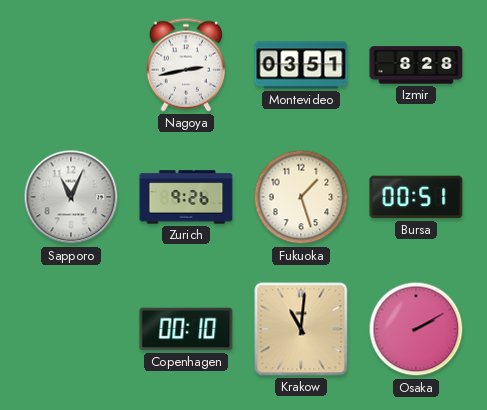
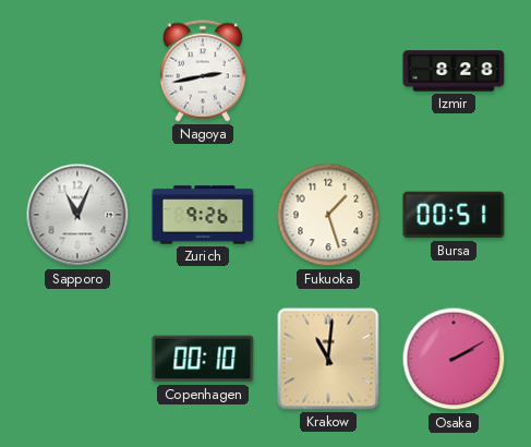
Montevideo: 03:51 -> none
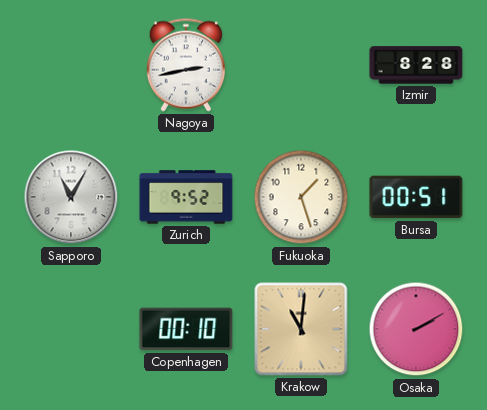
Sapporo: 11:04 -> 11:05
Zurich: 9:26 -> 9:52
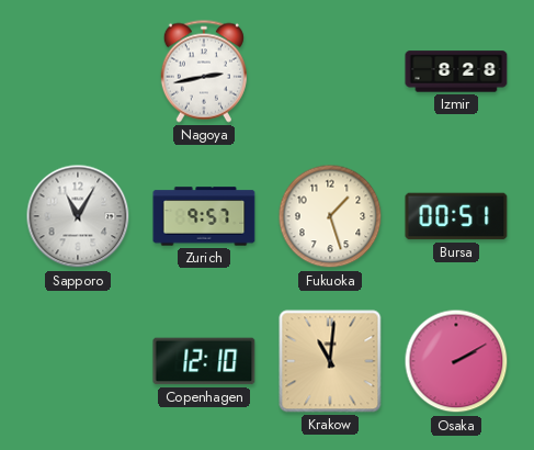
Zurich: 9:52 -> 9:57
Copenhagen: 00:10 -> 12:10
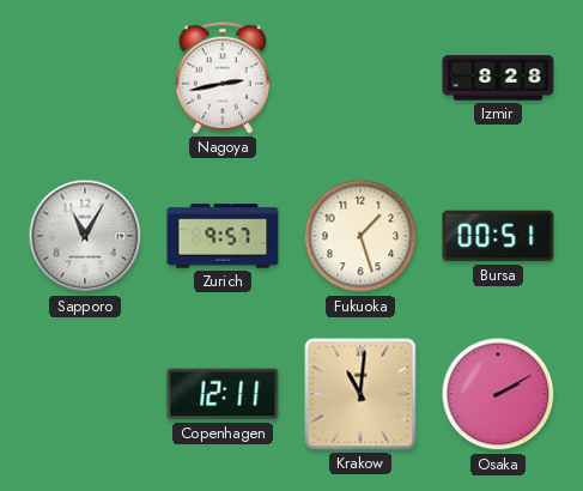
Copenhagen: 12:10 -> 12:11
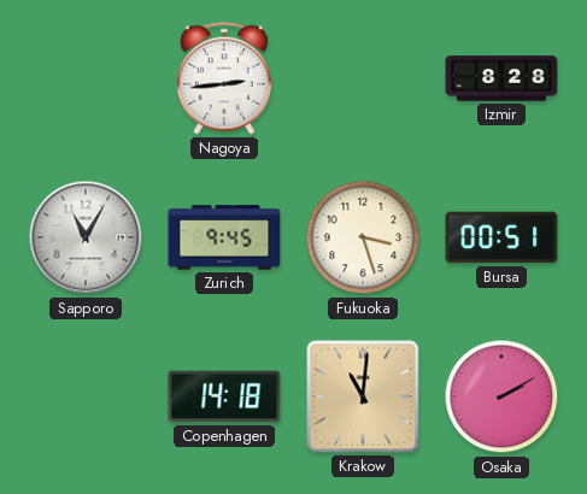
Nagoya: 2:43 -> 2:44
Zurich: 9:57 -> 9:45
Fukuoka: 1:27 -> 3:27
Copenhagen: 12:11 -> 14:18
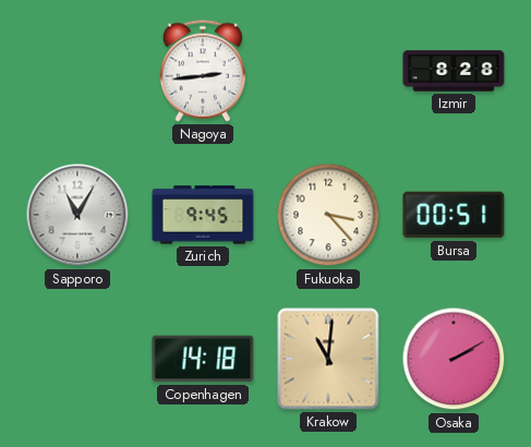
Fukuoka: 3:27 -> 3:23
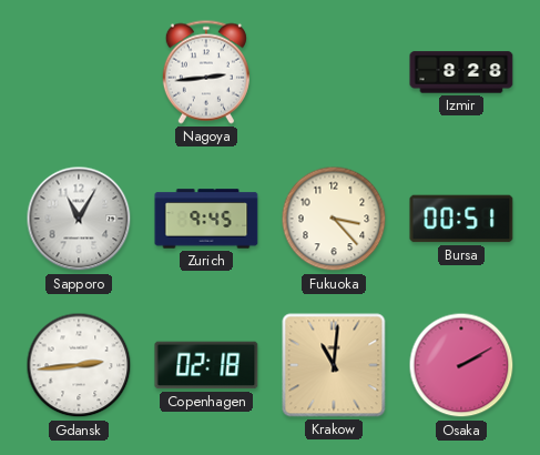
Gdansk: none -> 2:44
Copenhagen: 14:18 -> 02:18
